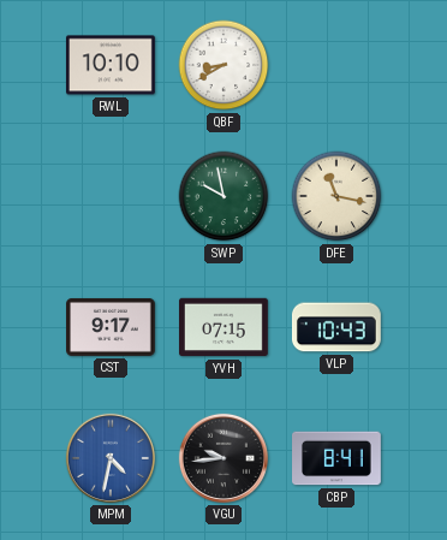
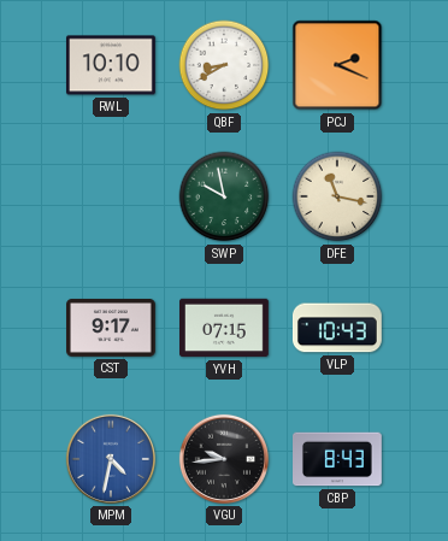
PCJ: none -> 2:19
CBP: 8:41 -> 8:43
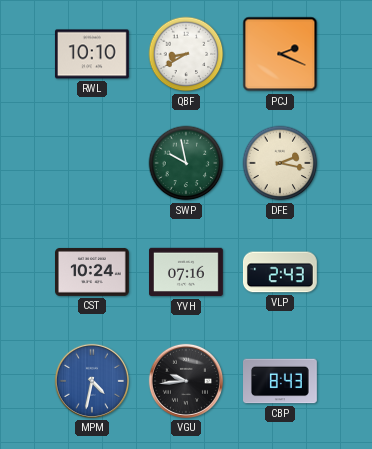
DFE: 11:17 -> 2:17
CST: 9:17 -> 10:24
YVH: 07:15 -> 07:16
VLP: 10:43 -> 2:43
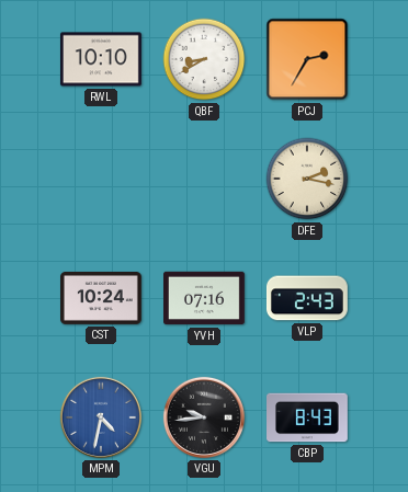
PCJ: 2:19 -> 2:35
SWP: 9:58 -> none
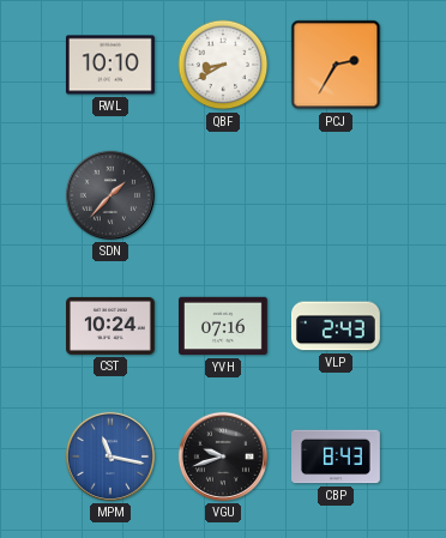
SDN: none -> 1:37
DFE: 2:17 -> none
MPM: 4:32 -> 11:17
VGU: 9:44 -> 9:42
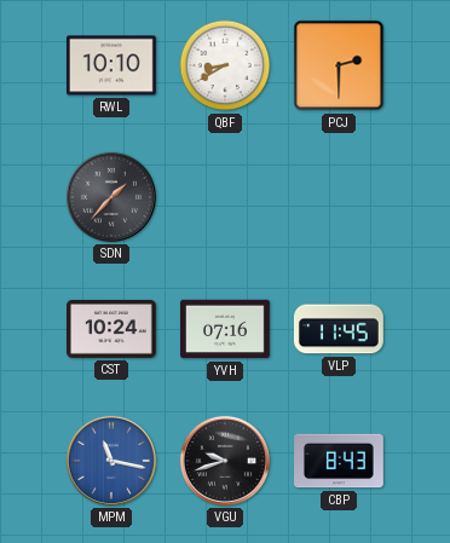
PCJ: 2:35 -> 2:30
VLP: 2:43 -> 11:45
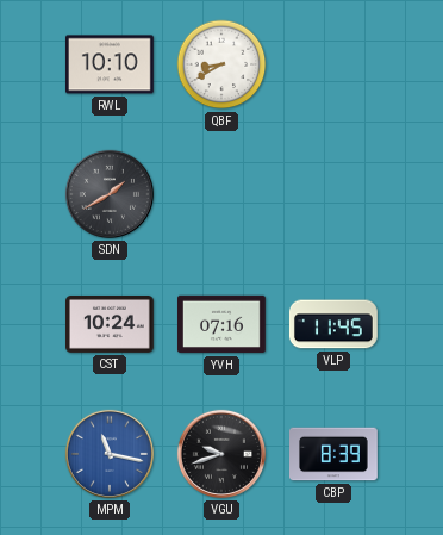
PCJ: 2:30 -> none
SDN: 1:37 -> 1:40
CBP: 8:43 -> 8:39
